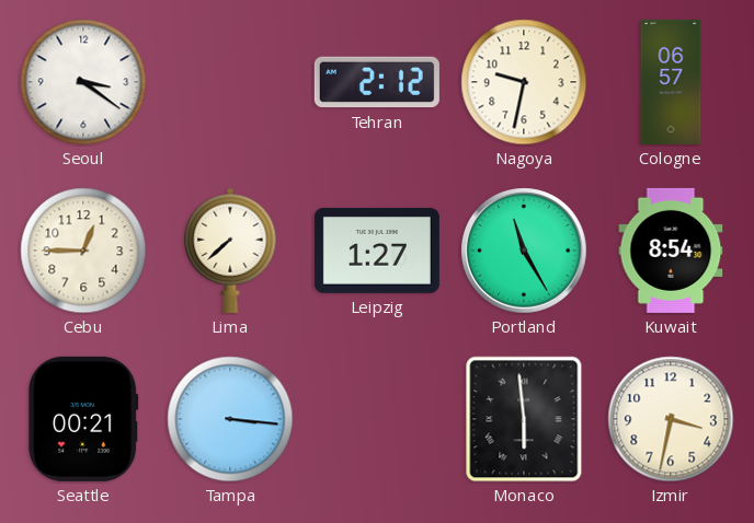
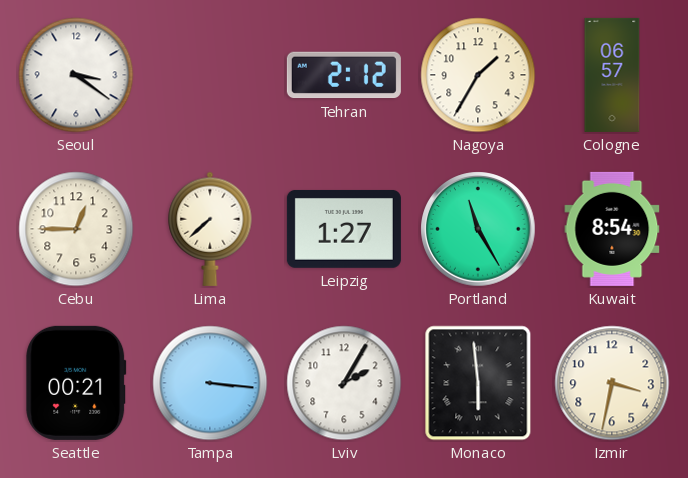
Nagoya: 9:32 -> 1:35
Lviv: none -> 2:05
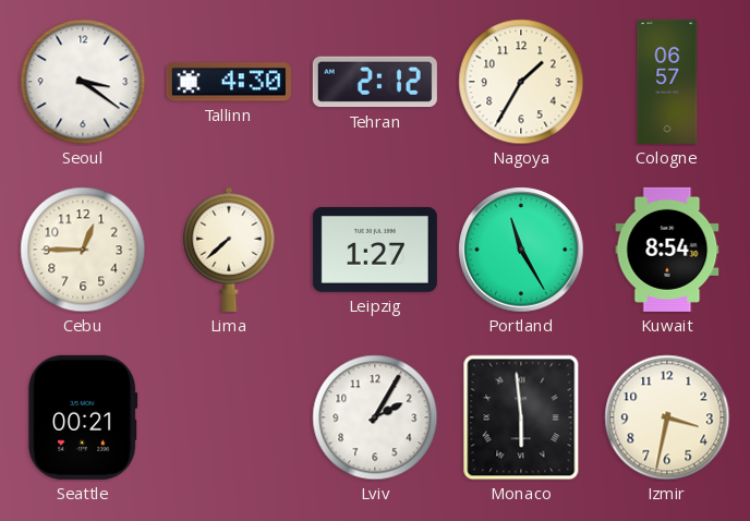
Tallinn: none -> 4:30
Tampa: 3:16 -> none
